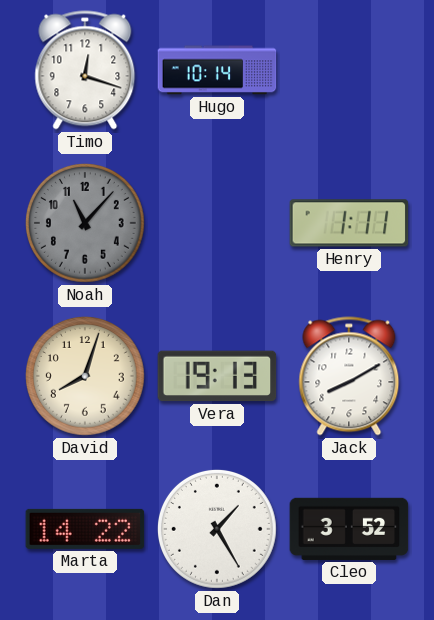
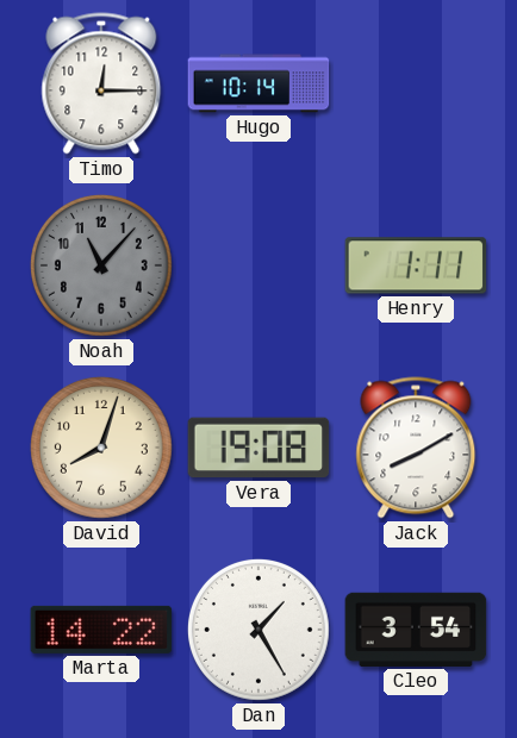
Timo: 12:18 -> 12:15
Vera: 19:13 -> 19:08
Cleo: 3:52 -> 3:54
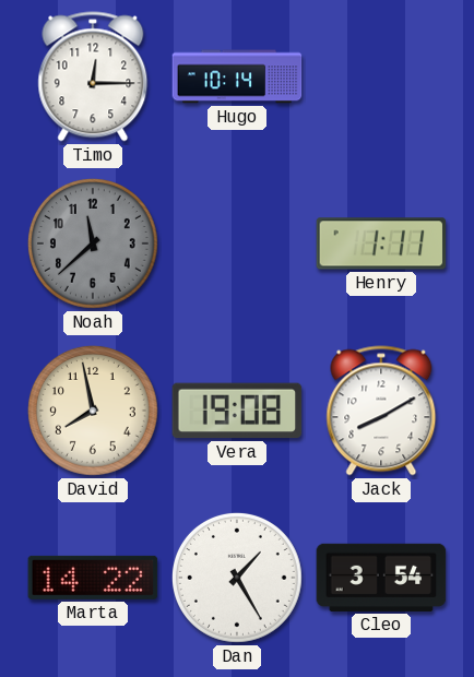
Noah: 11:07 -> 11:38
David: 8:03 -> 7:58
